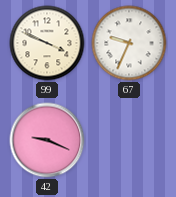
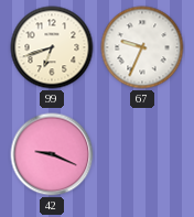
99: 3:49 -> 6:42
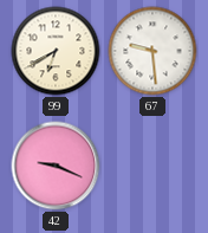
99: 6:42 -> 6:40
67: 9:34 -> 9:29
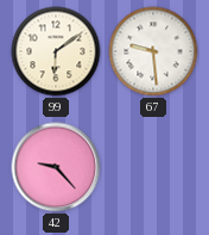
99: 6:40 -> 6:09
42: 9:19 -> 9:23
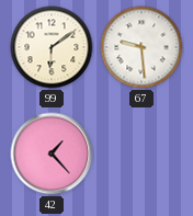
42: 9:23 -> 1:23
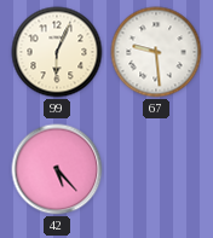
99: 6:09 -> 6:04
42: 1:23 -> 5:23
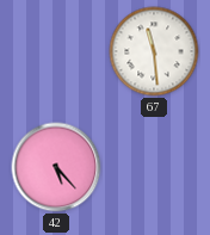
99: 6:04 -> none
67: 9:29 -> 11:29
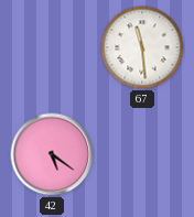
42: 5:23 -> 5:21
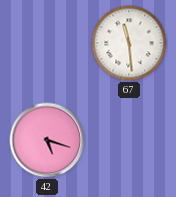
42: 5:21 -> 5:18
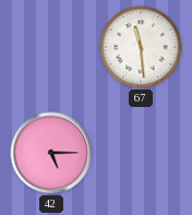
42: 5:18 -> 5:15
